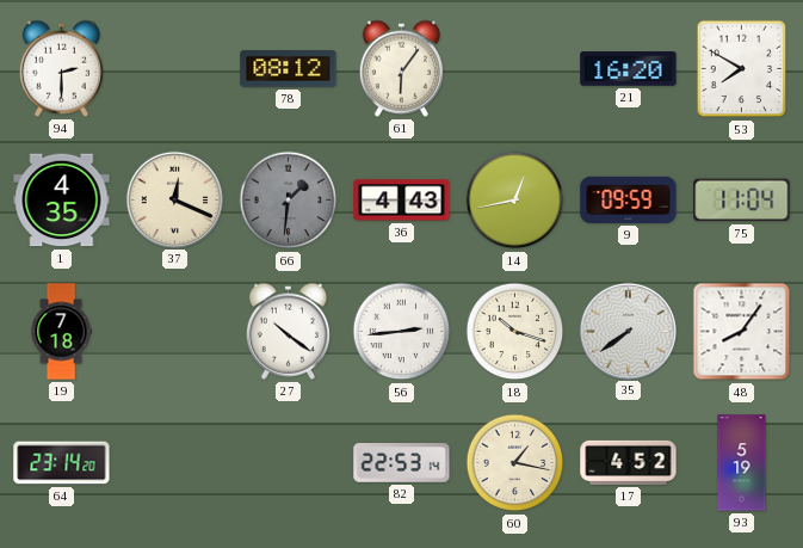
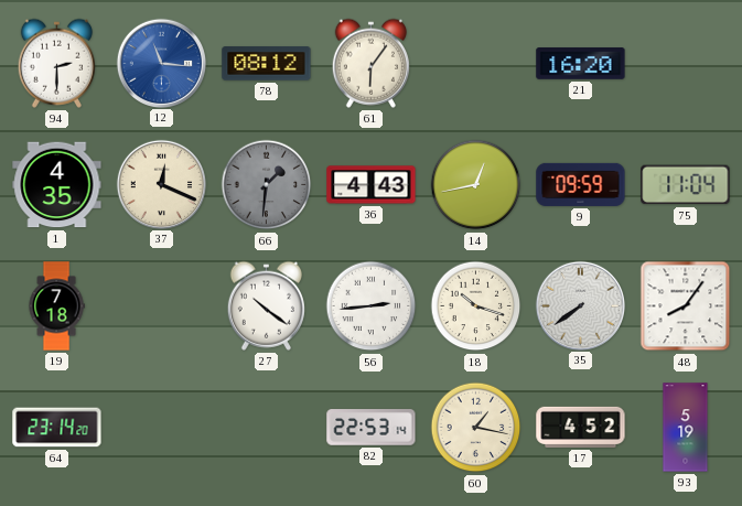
12: none -> 11:16
53: 7:50 -> none
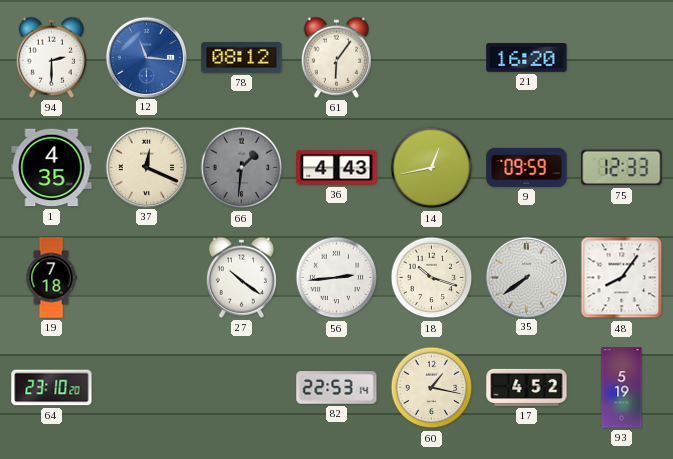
75: 11:04 -> 12:33
64: 23:14 -> 23:10
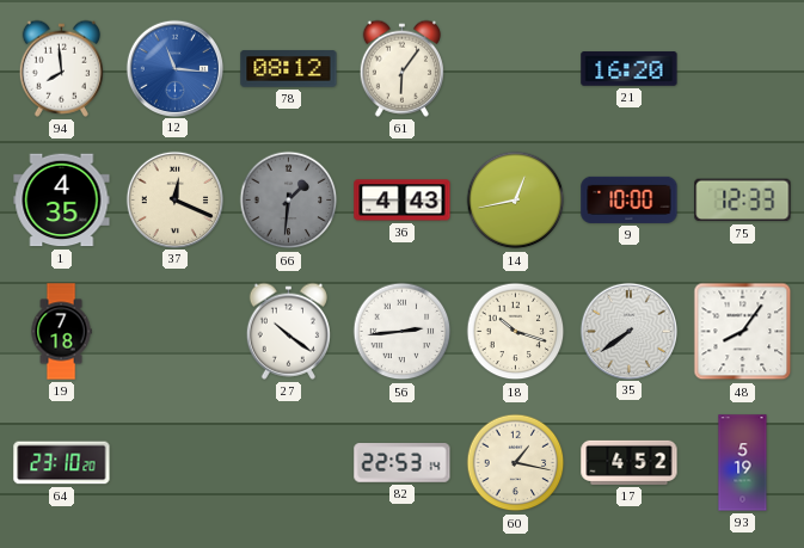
94: 2:30 -> 7:59
9: 09:59 -> 10:00
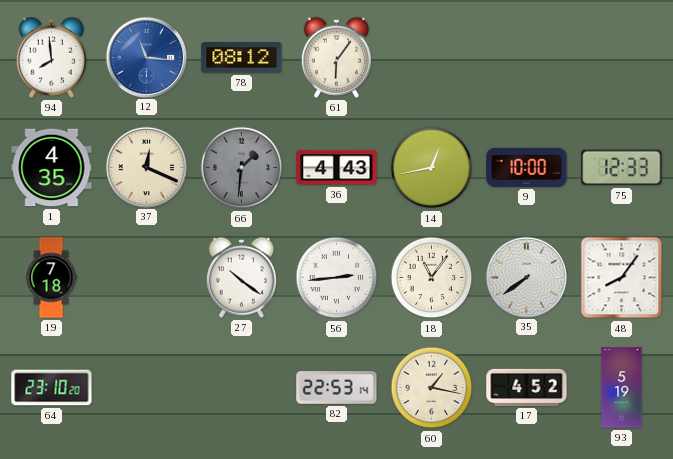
21: 16:20 -> none
18: 10:18 -> 11:06
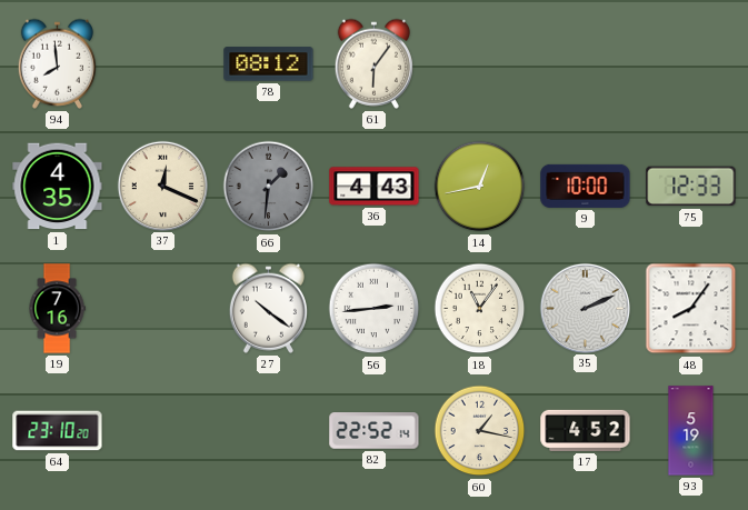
12: 11:16 -> none
19: 7:18 -> 7:16
35: 7:39 -> 2:11
82: 22:53 -> 22:52
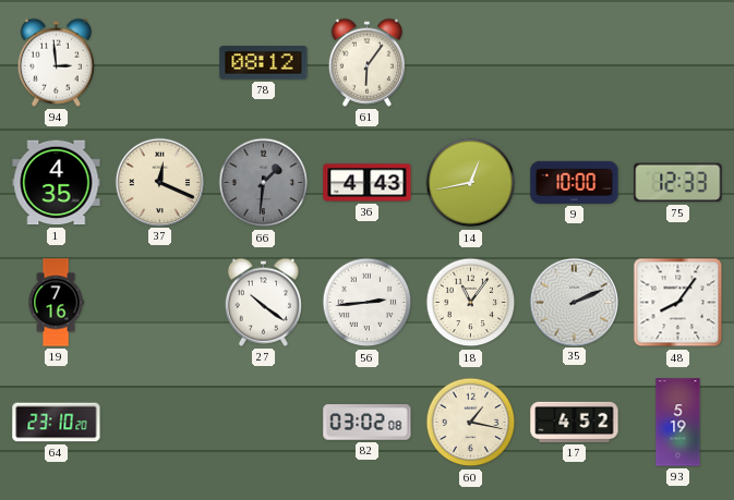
94: 7:59 -> 2:59
82: 22:52 -> 03:02
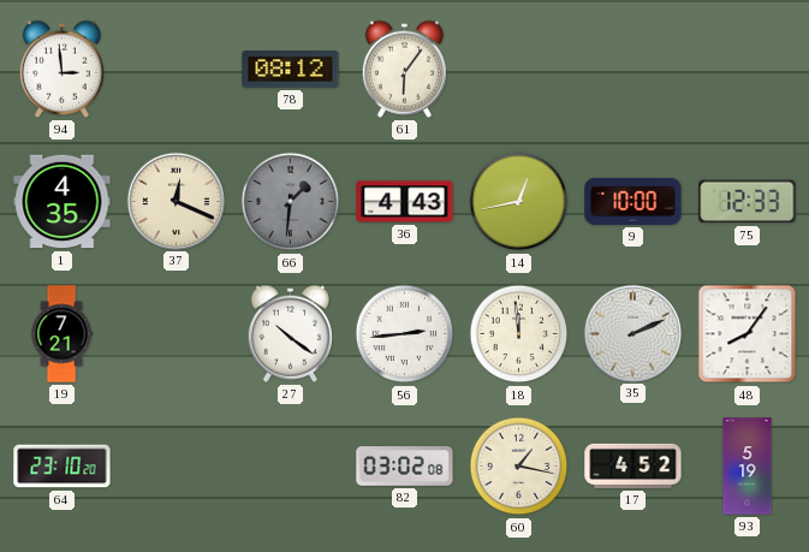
19: 7:16 -> 7:21
18: 11:06 -> 11:59
